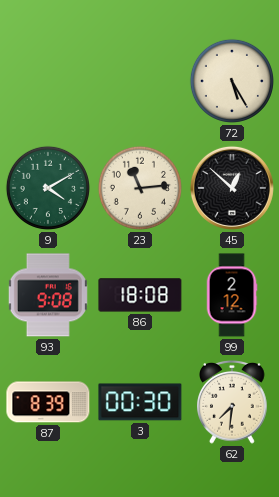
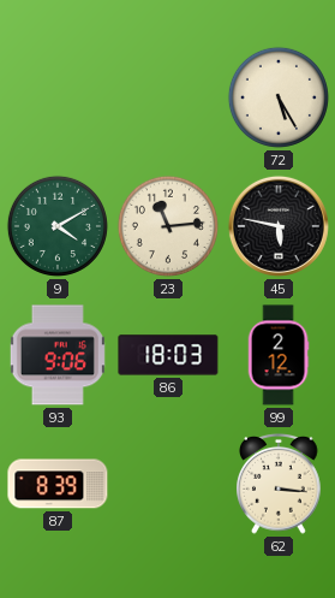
45: 12:52 -> 5:47
93: 9:08 -> 9:06
86: 18:08 -> 18:03
3: 00:30 -> none
62: 7:31 -> 3:16
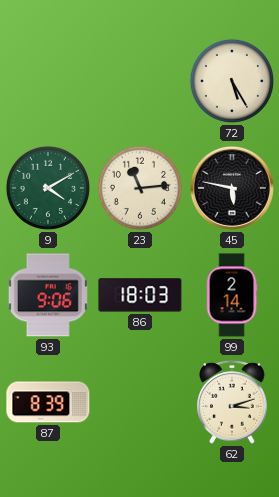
99: 2:12 -> 2:14
62: 3:16 -> 3:12
